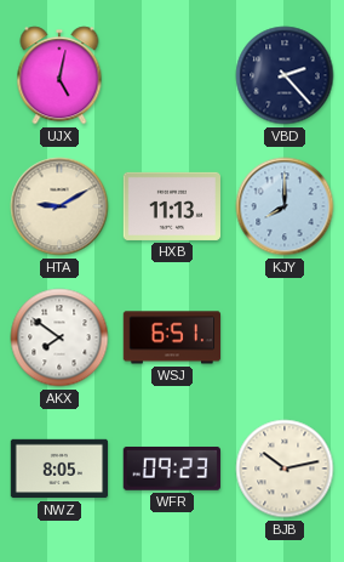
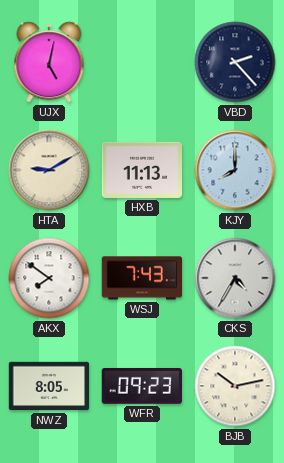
WSJ: 6:51 -> 7:43
CKS: none -> 4:35
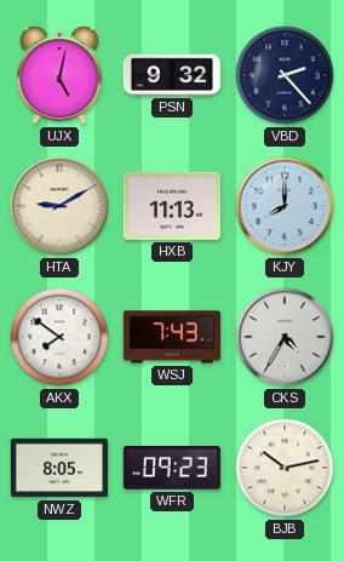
PSN: none -> 9:32
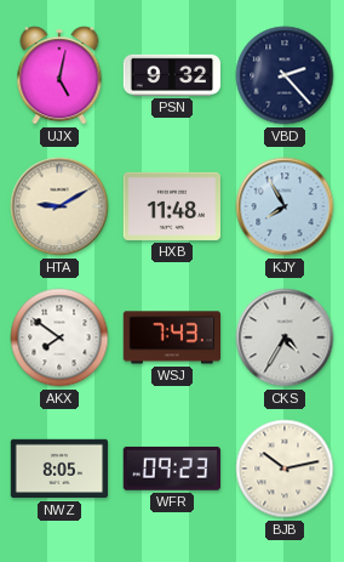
HXB: 11:13 -> 11:48
KJY: 8:00 -> 7:55
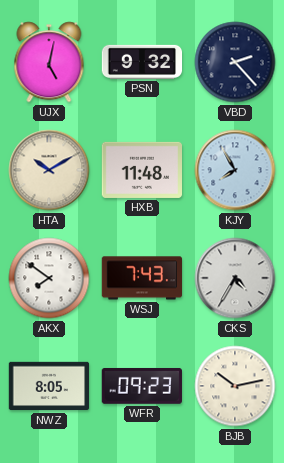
HTA: 9:10 -> 10:10
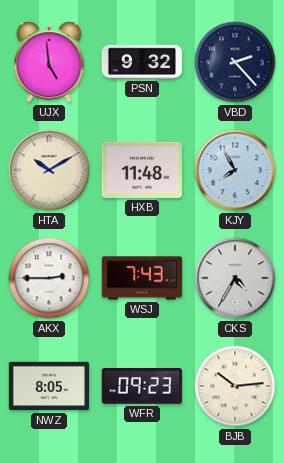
UJX: 5:02 -> 4:59
AKX: 7:51 -> 2:45
BJB: 10:13 -> 10:14
